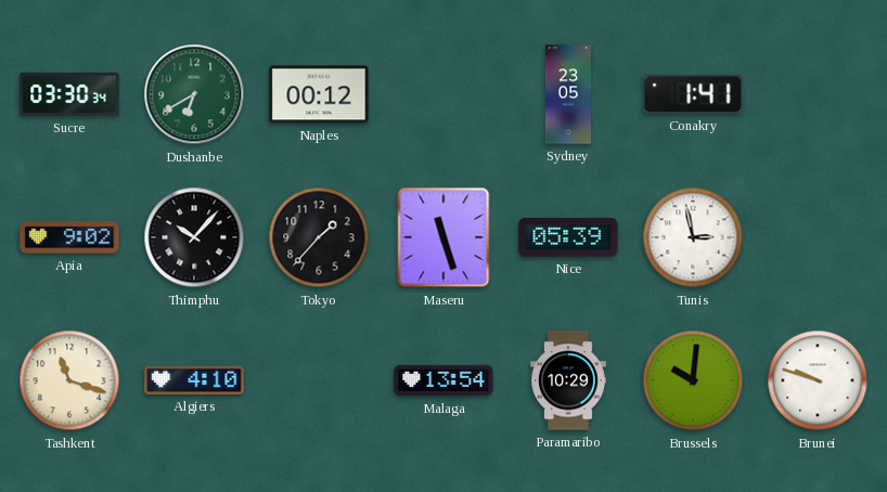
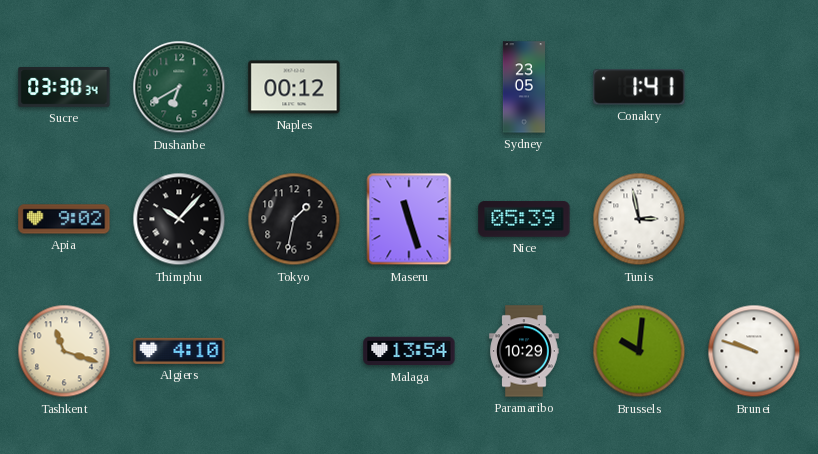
Tokyo: 1:37 -> 1:32
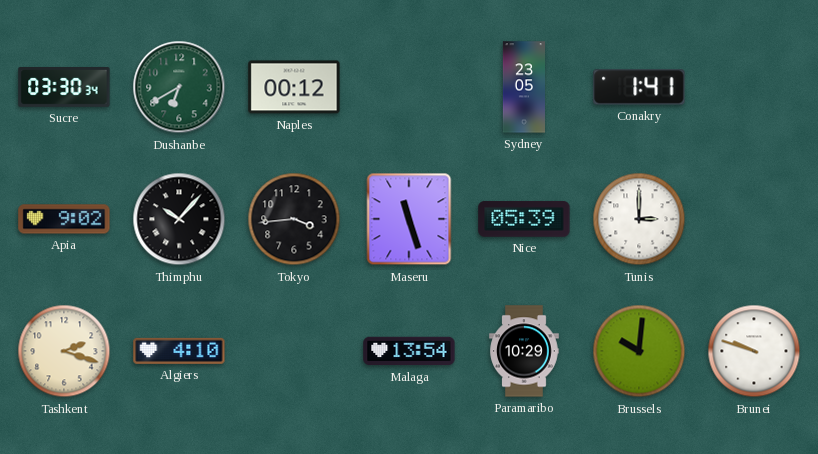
Tokyo: 1:32 -> 3:44
Tunis: 2:58 -> 3:00
Tashkent: 11:18 -> 2:18
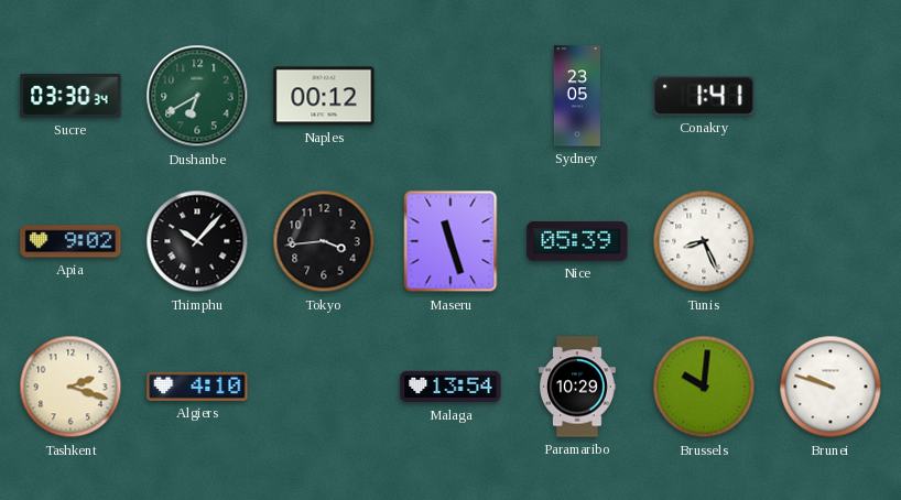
Tunis: 3:00 -> 8:26
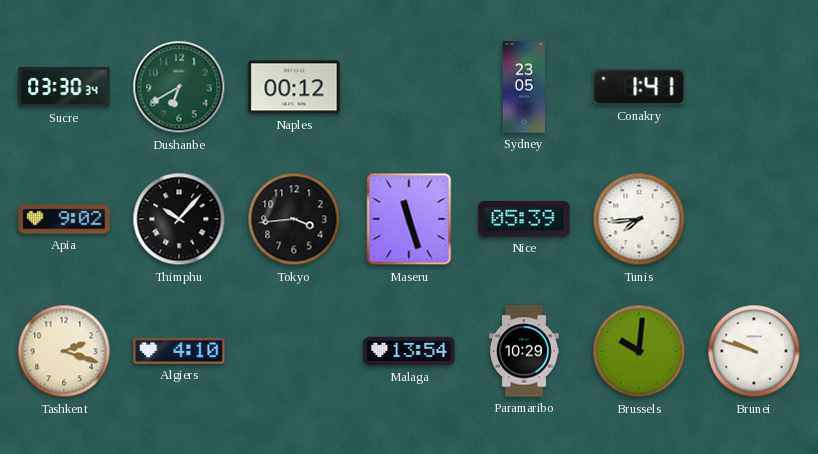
Tunis: 8:26 -> 7:44
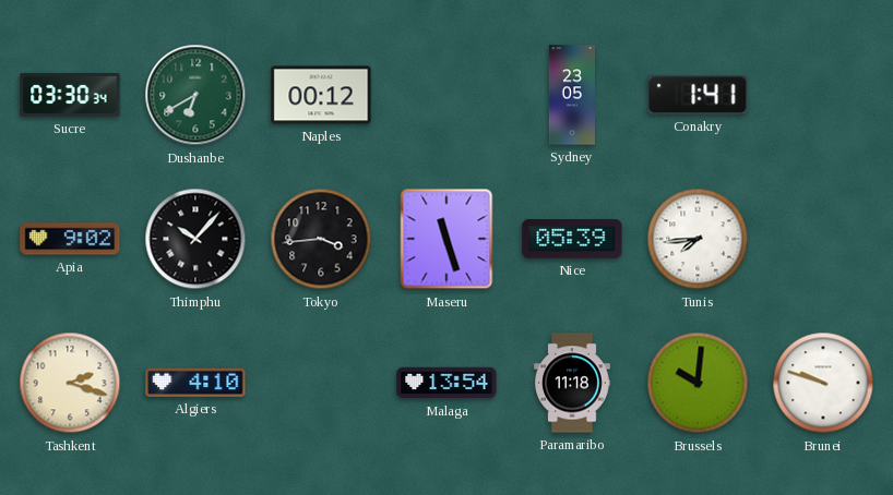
Paramaribo: 10:29 -> 11:18
